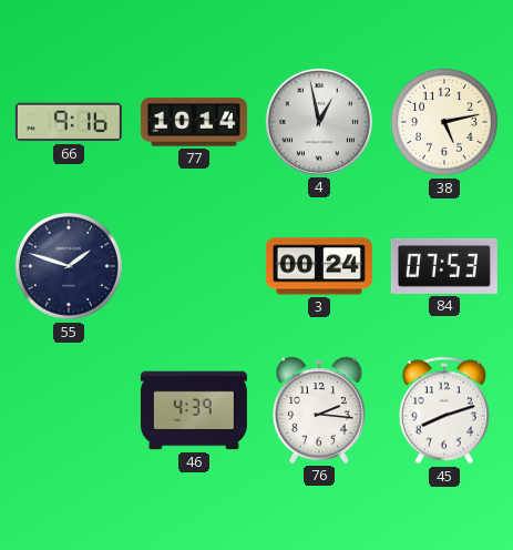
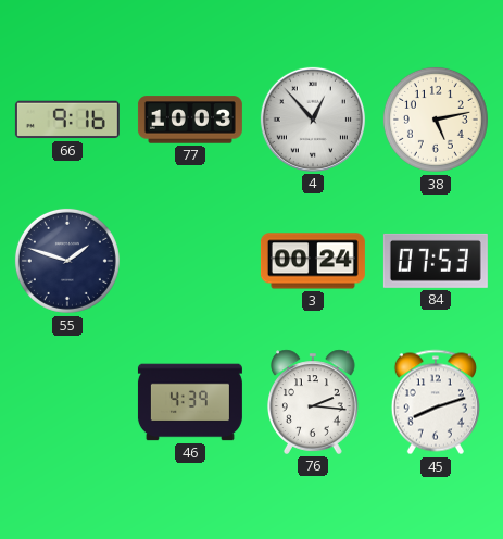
77: 10:14 -> 10:03
4: 12:58 -> 12:53
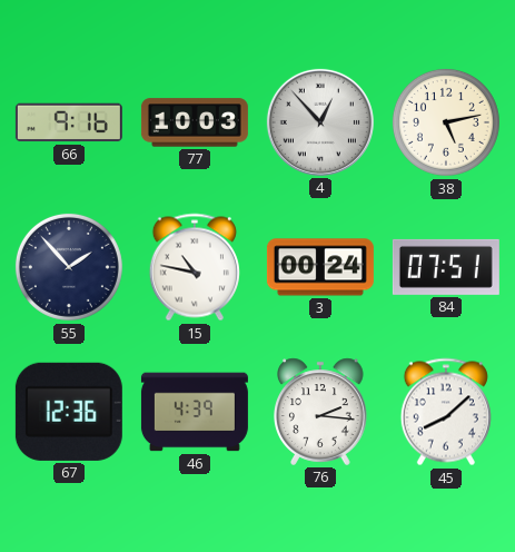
55: 1:48 -> 1:53
15: none -> 10:47
84: 07:53 -> 07:51
67: none -> 12:36
45: 8:12 -> 8:08
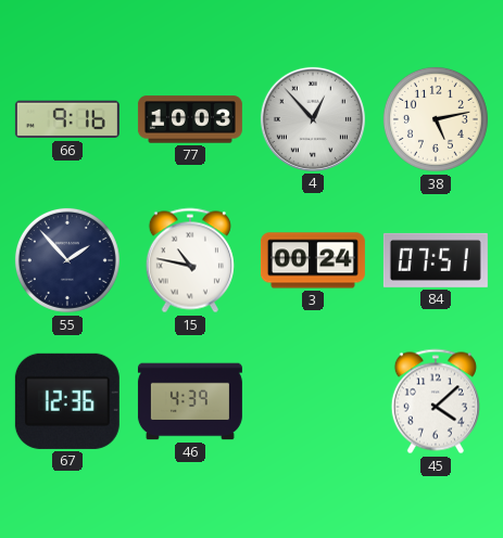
76: 2:16 -> none
45: 8:08 -> 4:08
